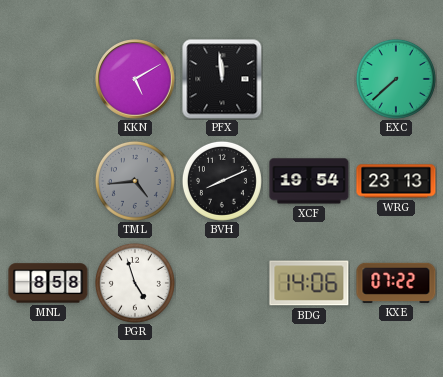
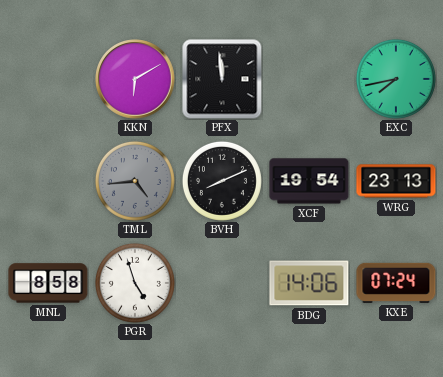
KKN: 5:10 -> 6:10
EXC: 7:38 -> 7:43
KXE: 07:22 -> 07:24
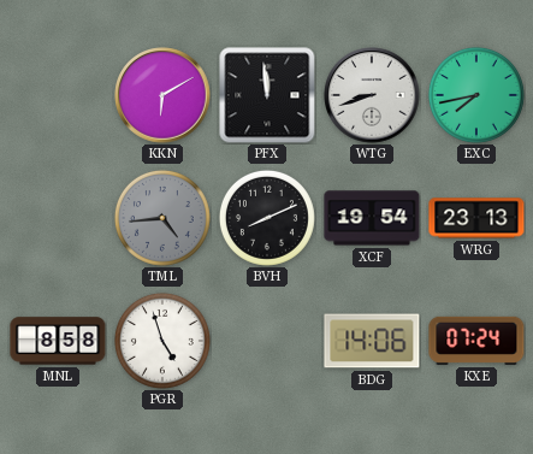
WTG: none -> 8:42
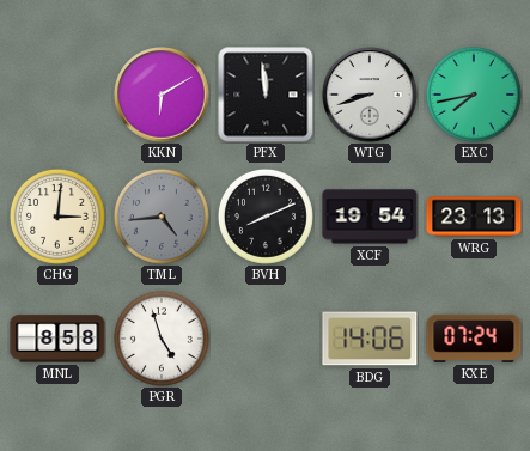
CHG: none -> 3:01
